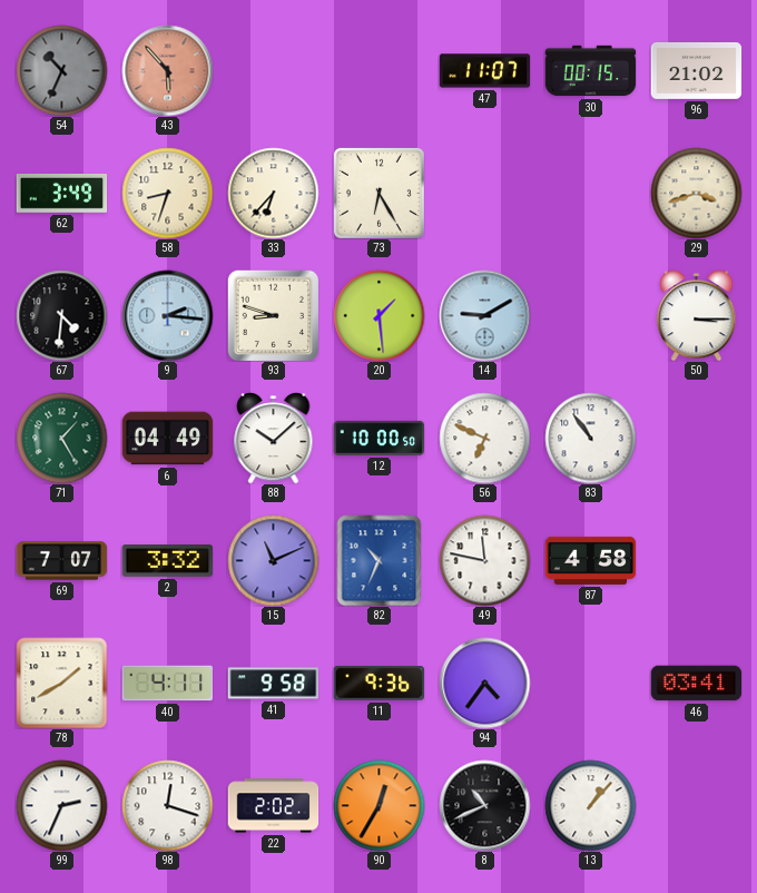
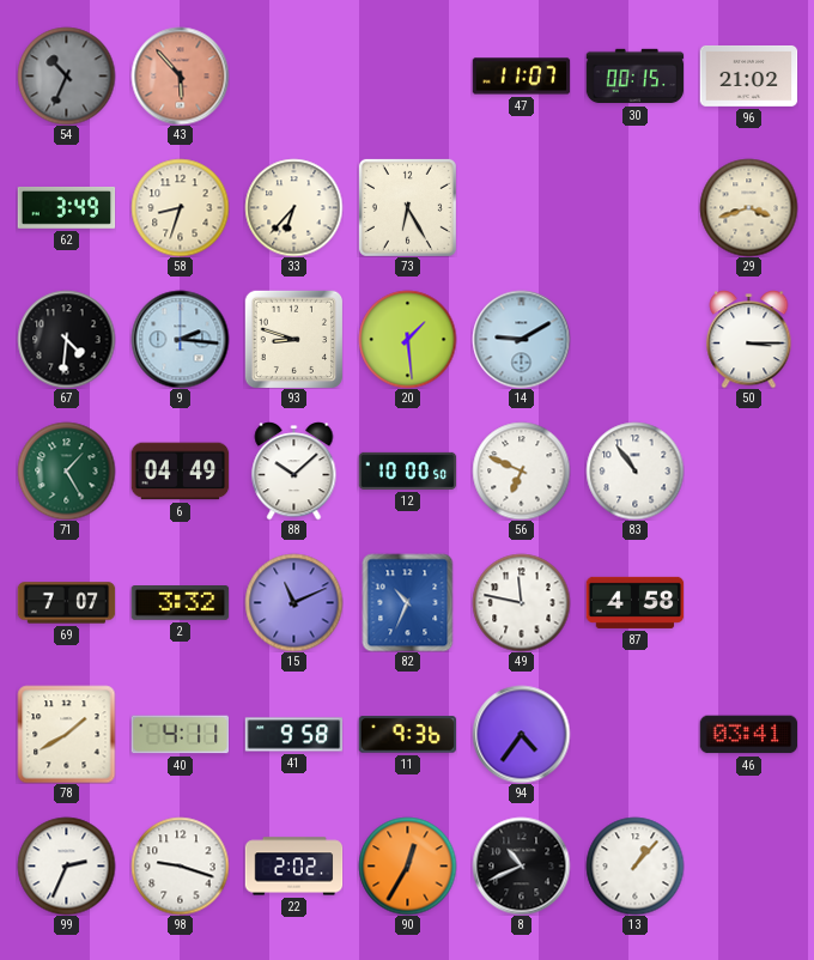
98: 12:18 -> 9:18
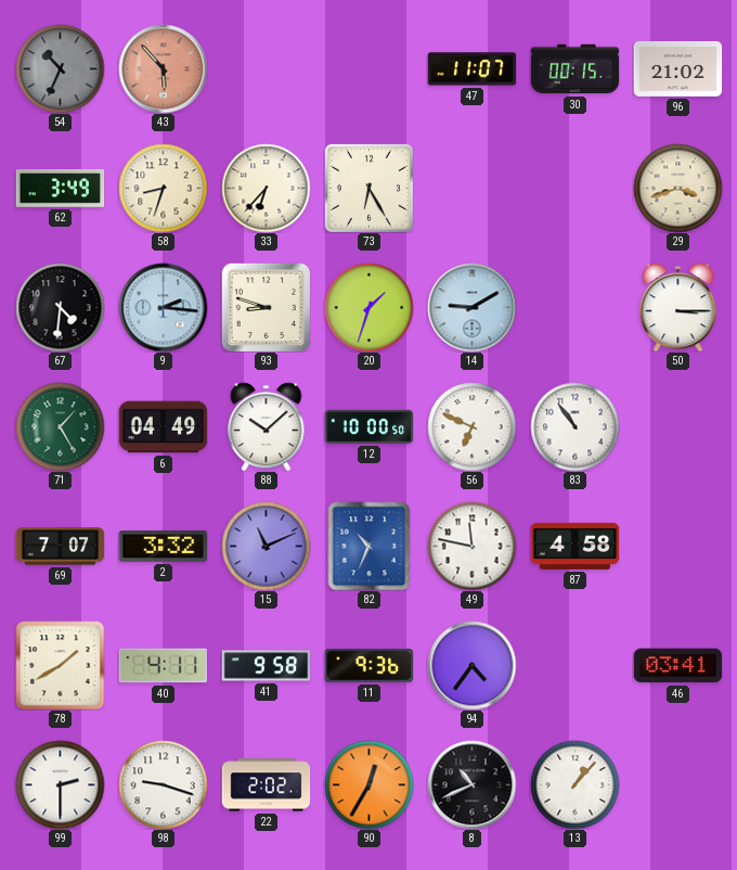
20: 1:29 -> 1:33
99: 2:34 -> 2:30
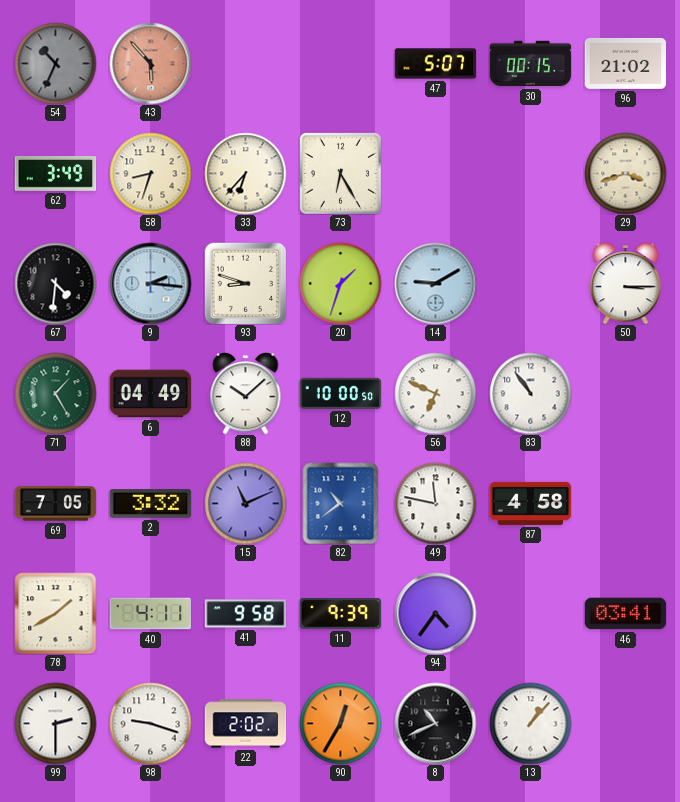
47: 11:07 -> 5:07
69: 7:07 -> 7:05
82: 10:34 -> 10:39
11: 9:36 -> 9:39
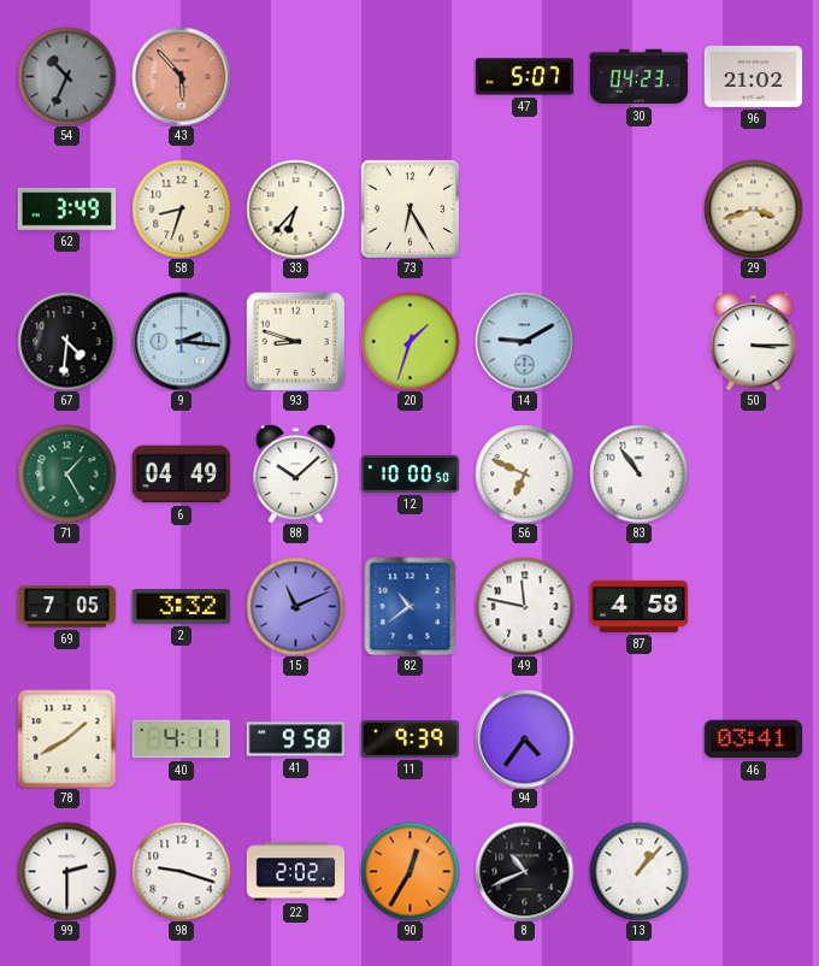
30: 00:15 -> 04:23
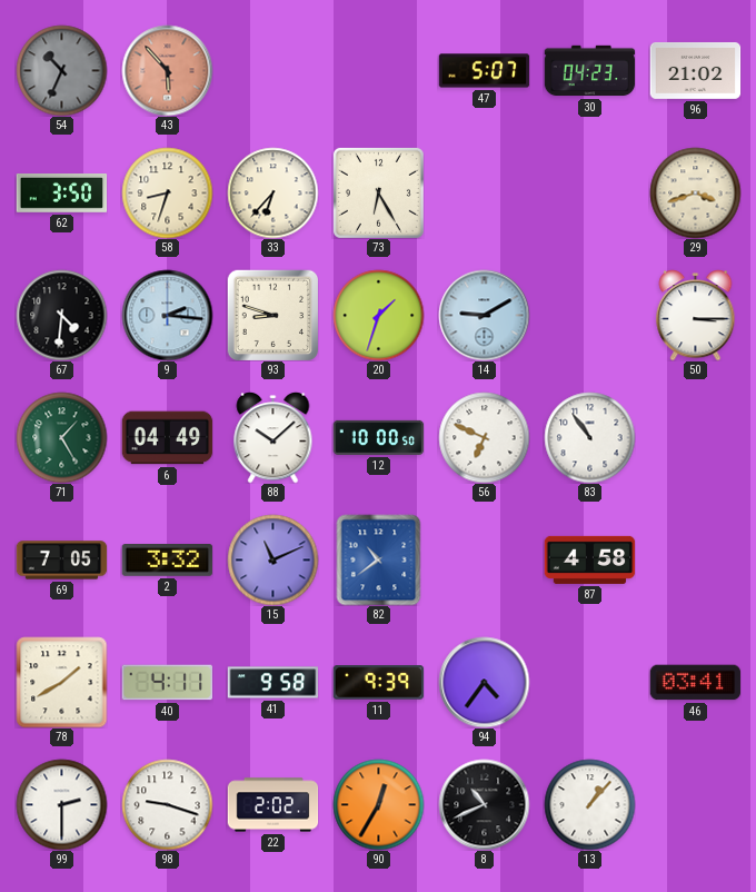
62: 3:49 -> 3:50
49: 11:47 -> none
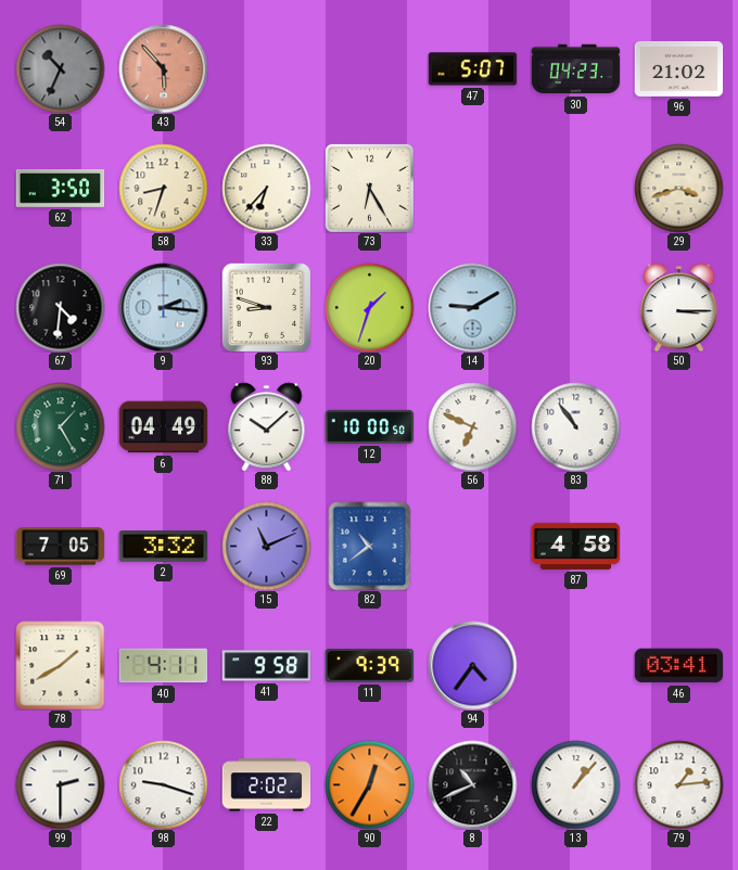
79: none -> 1:14
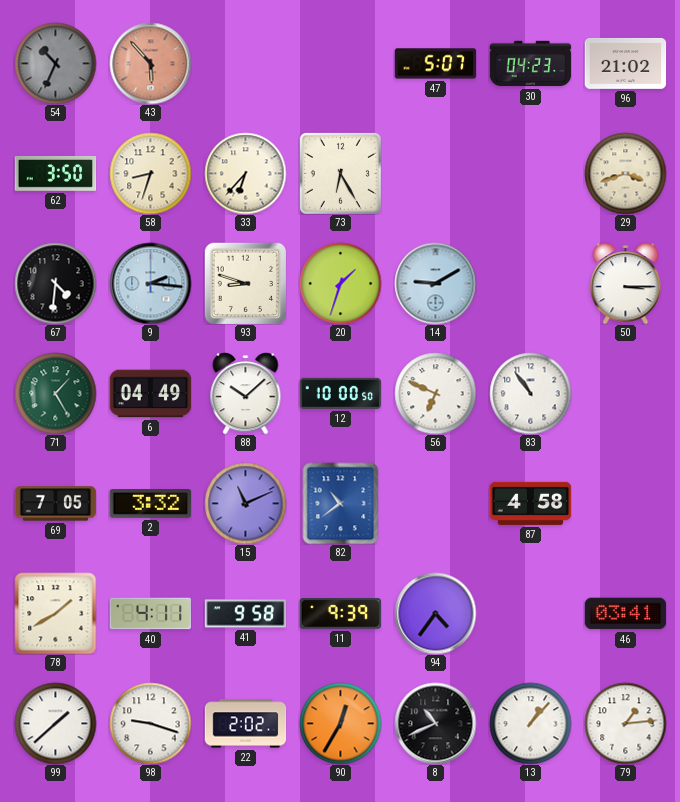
99: 2:30 -> 1:38
